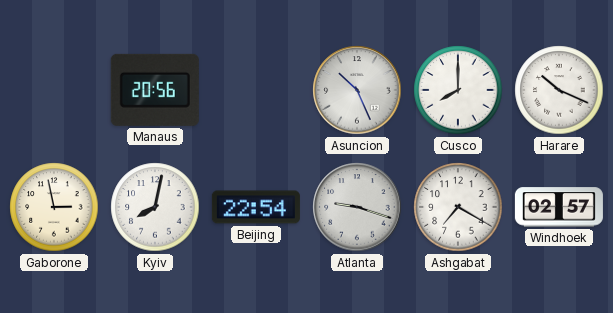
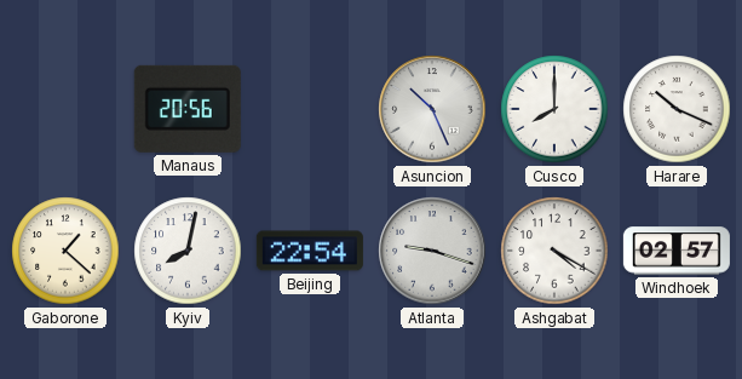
Gaborone: 2:58 -> 1:22
Ashgabat: 7:20 -> 4:20
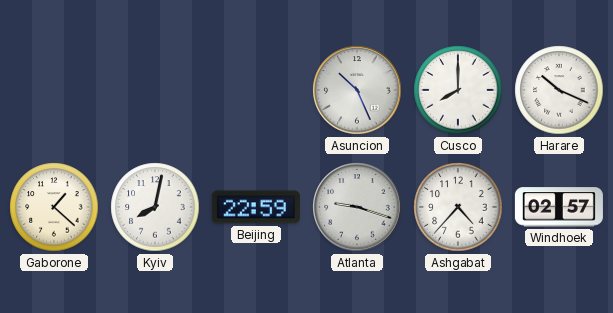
Manaus: 20:56 -> none
Beijing: 22:54 -> 22:59
Ashgabat: 4:20 -> 4:37
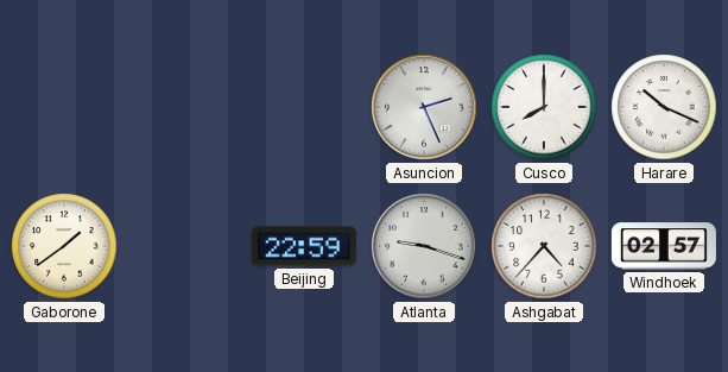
Asuncion: 10:26 -> 2:26
Gaborone: 1:22 -> 1:39
Kyiv: 8:02 -> none
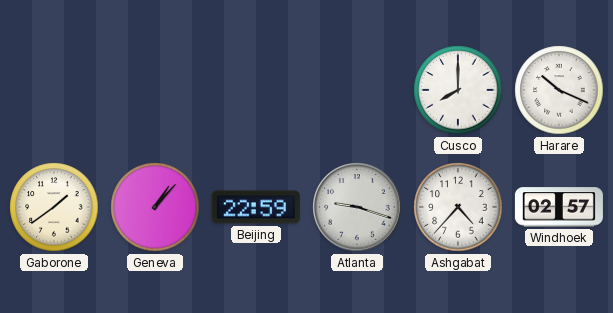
Asuncion: 2:26 -> none
Geneva: none -> 1:07
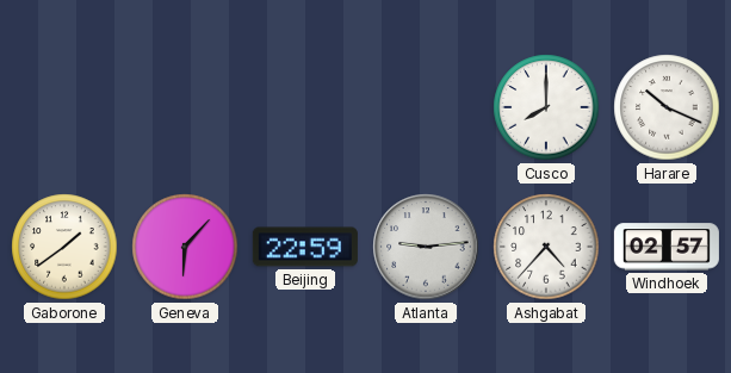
Geneva: 1:07 -> 6:07
Atlanta: 9:18 -> 9:14
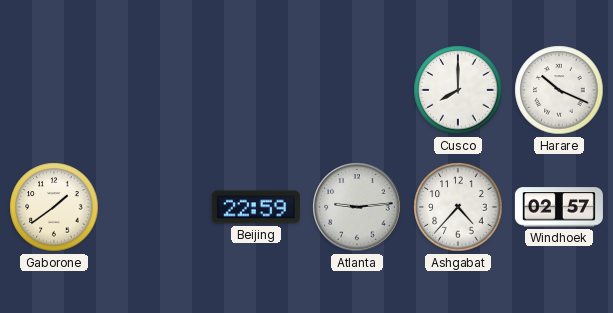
Geneva: 6:07 -> none
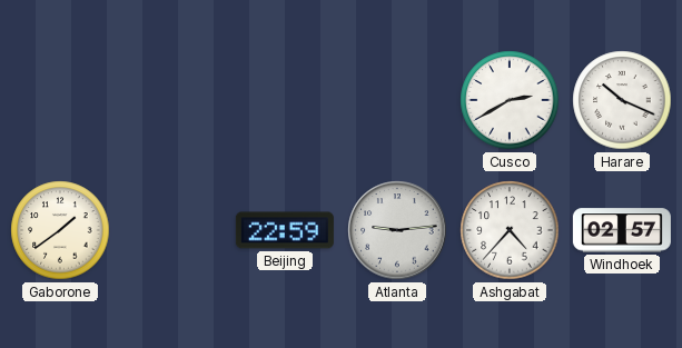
Cusco: 8:00 -> 2:40
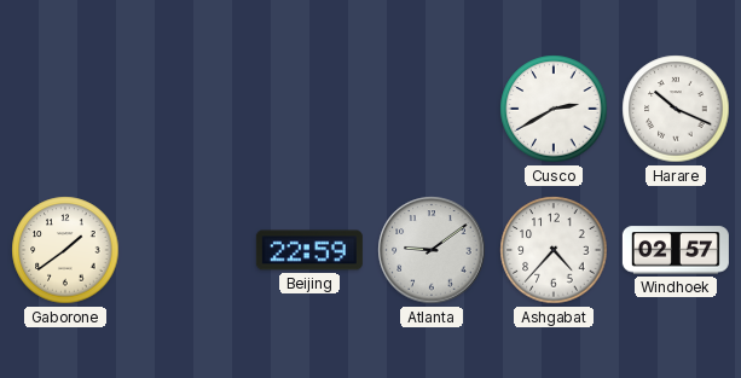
Atlanta: 9:14 -> 9:09
